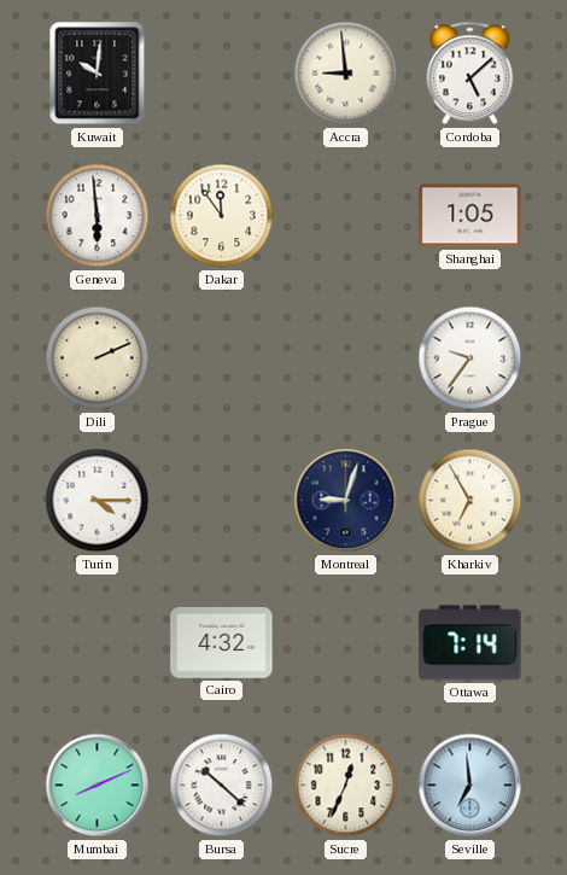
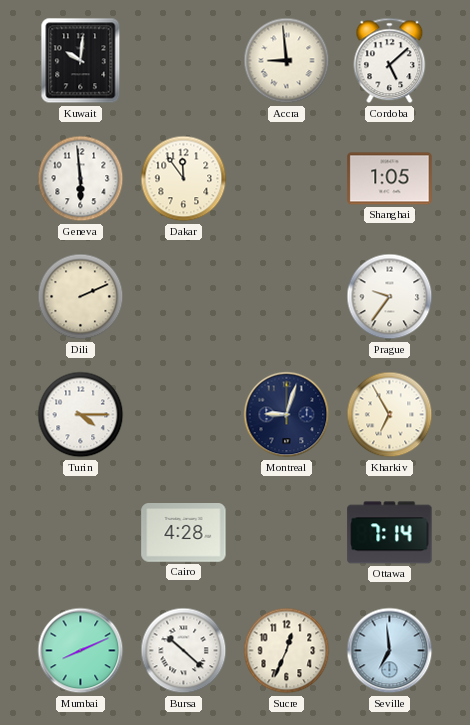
Cairo: 4:32 -> 4:28
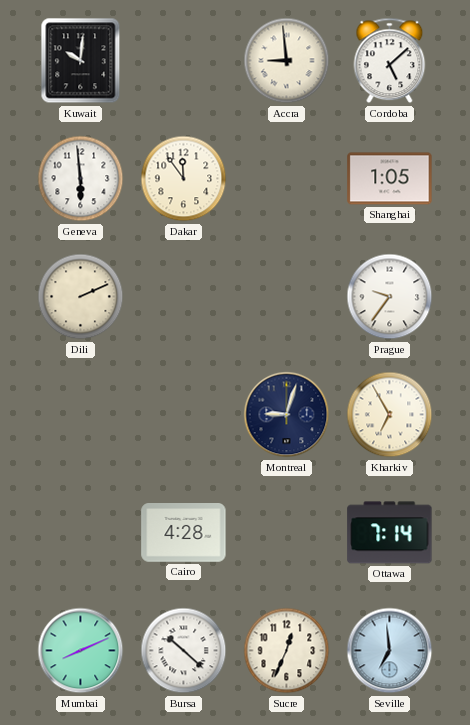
Turin: 4:15 -> none
